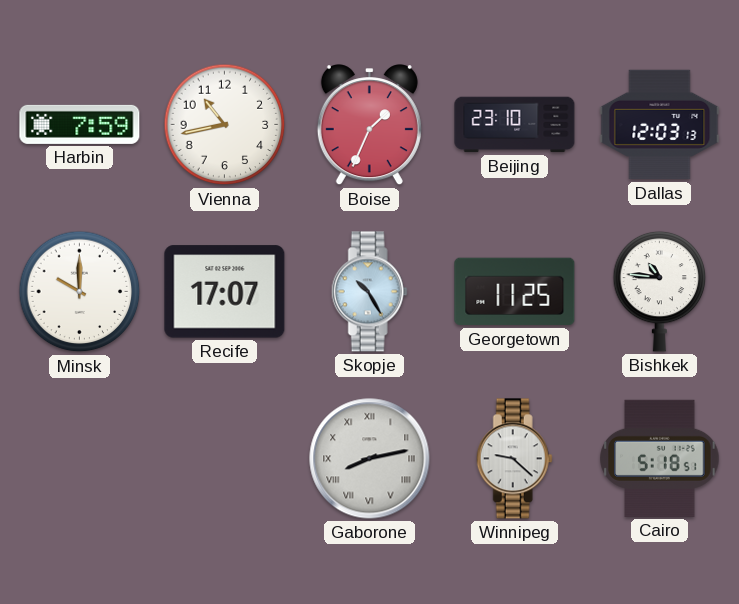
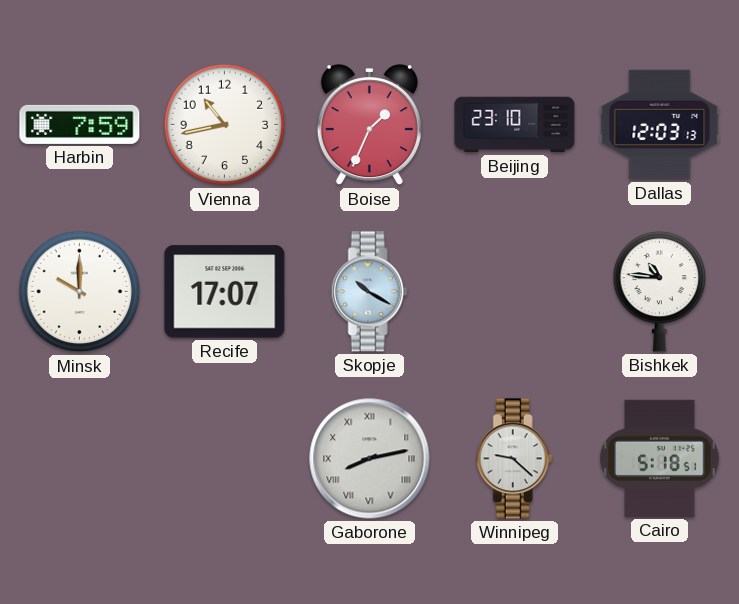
Skopje: 10:25 -> 10:20
Georgetown: 11:25 -> none
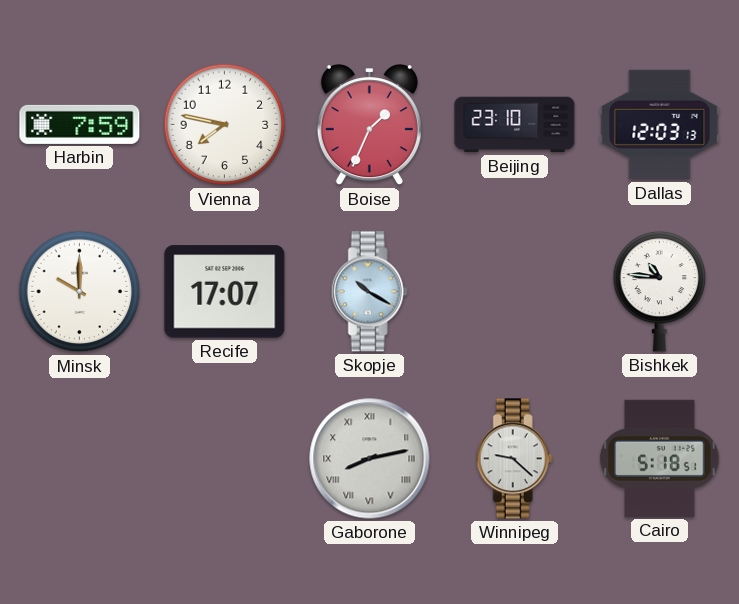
Vienna: 10:43 -> 7:47
